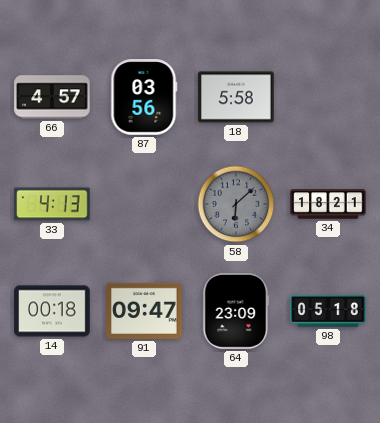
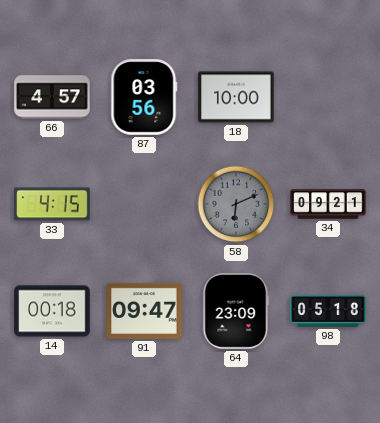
18: 5:58 -> 10:00
33: 4:13 -> 4:15
58: 6:08 -> 6:11
34: 18:21 -> 09:21
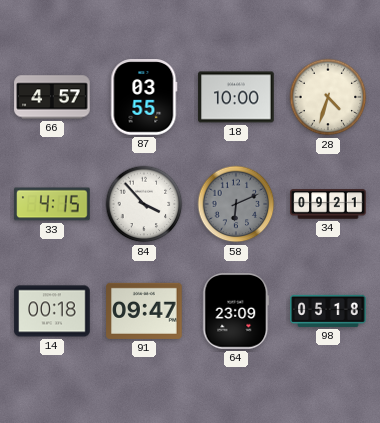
87: 03:56 -> 03:55
28: none -> 4:33
84: none -> 3:53
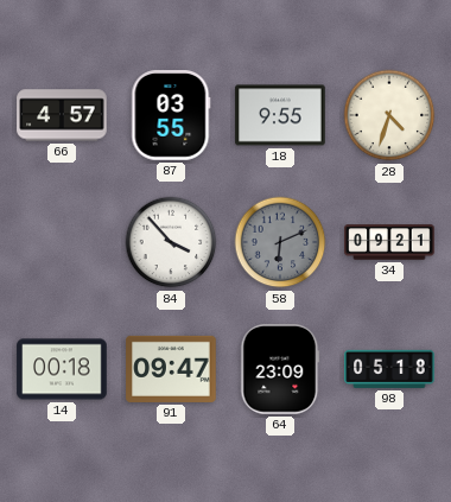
18: 10:00 -> 9:55
33: 4:15 -> none
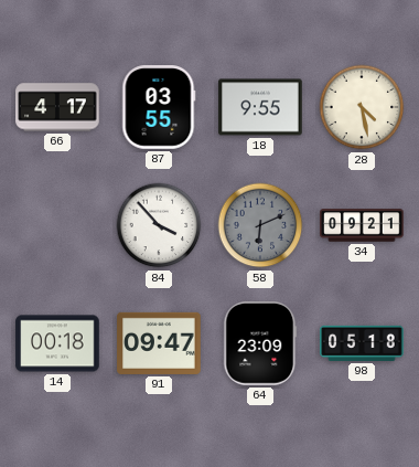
66: 4:57 -> 4:17
28: 4:33 -> 4:28
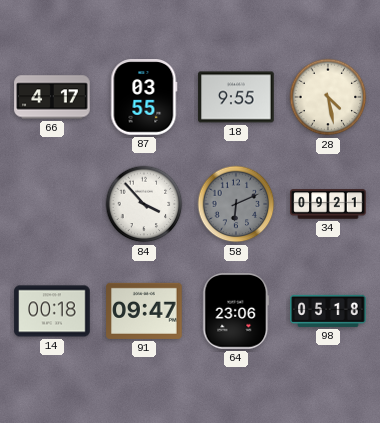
64: 23:09 -> 23:06
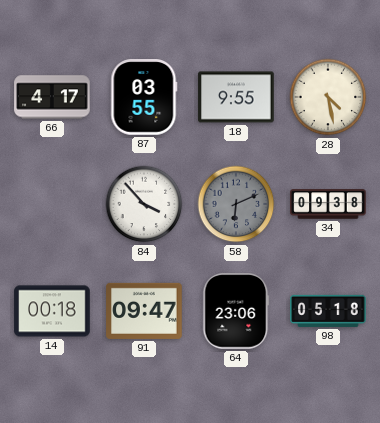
34: 09:21 -> 09:38
